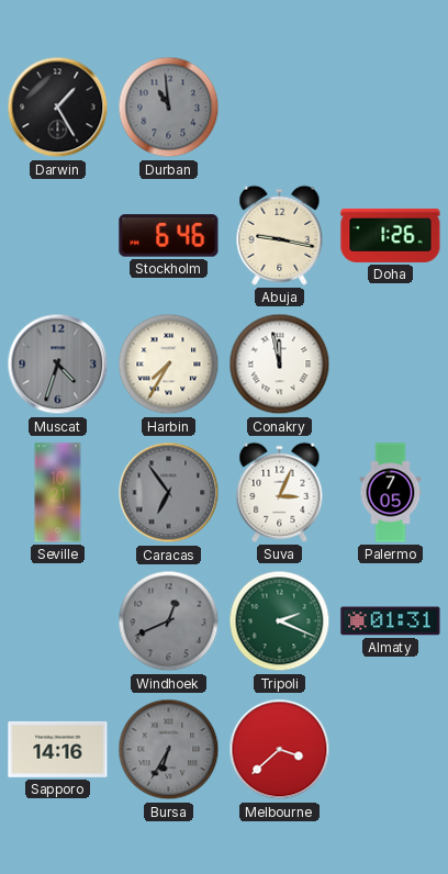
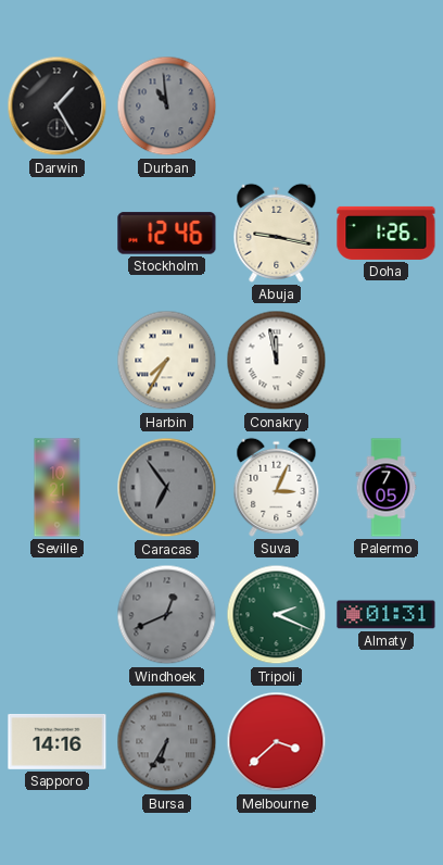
Stockholm: 6:46 -> 12:46
Muscat: 4:33 -> none
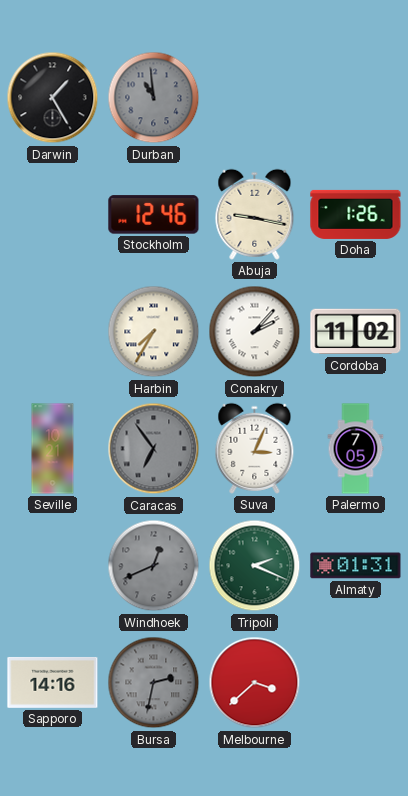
Conakry: 11:58 -> 2:07
Cordoba: none -> 11:02
Bursa: 6:35 -> 2:32
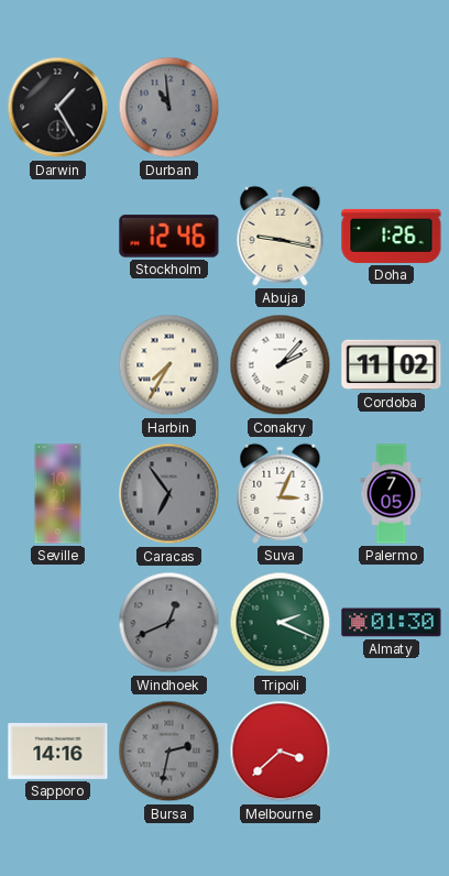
Almaty: 01:31 -> 01:30
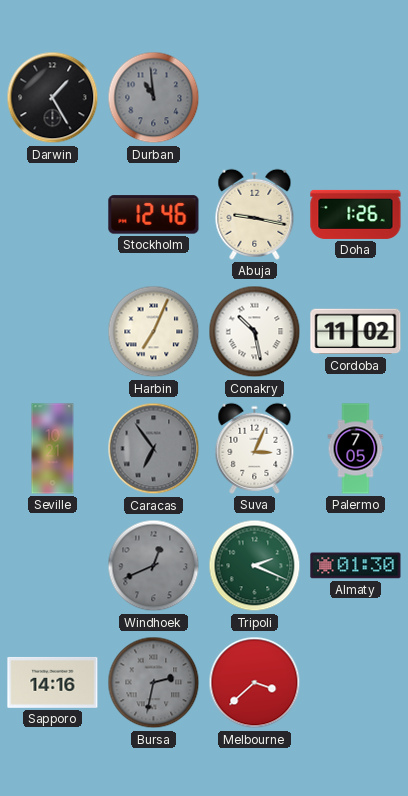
Harbin: 7:35 -> 7:04
Conakry: 2:07 -> 10:28
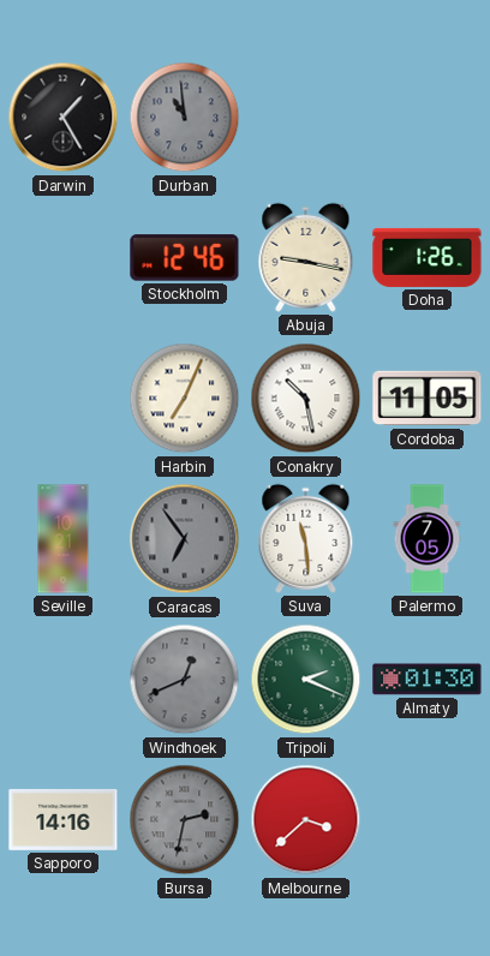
Cordoba: 11:02 -> 11:05
Suva: 3:04 -> 11:29
